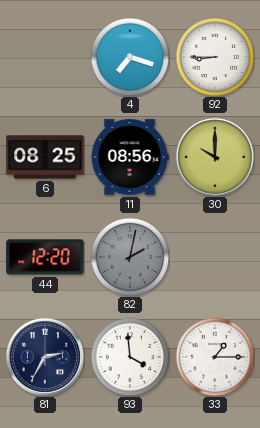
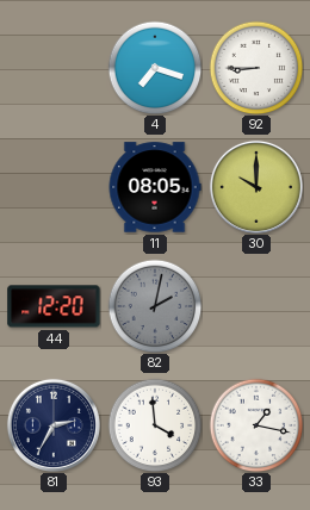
6: 08:25 -> none
11: 08:56 -> 08:05
33: 1:15 -> 1:17
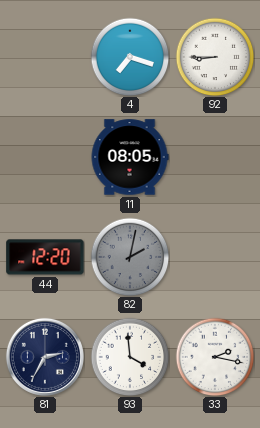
30: 10:00 -> none
33: 1:17 -> 2:17
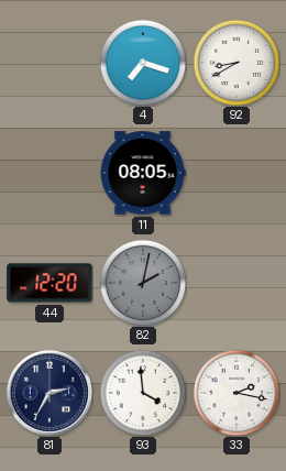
92: 8:45 -> 8:40
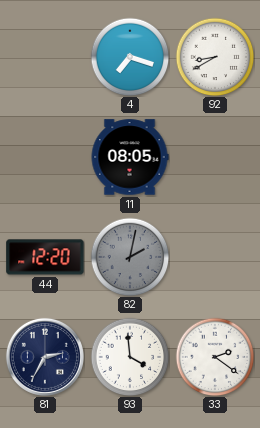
33: 2:17 -> 2:21
